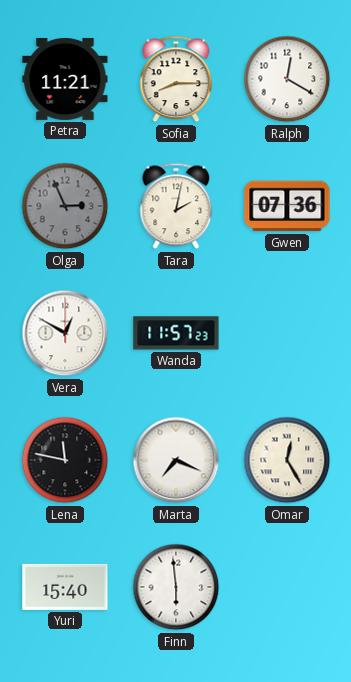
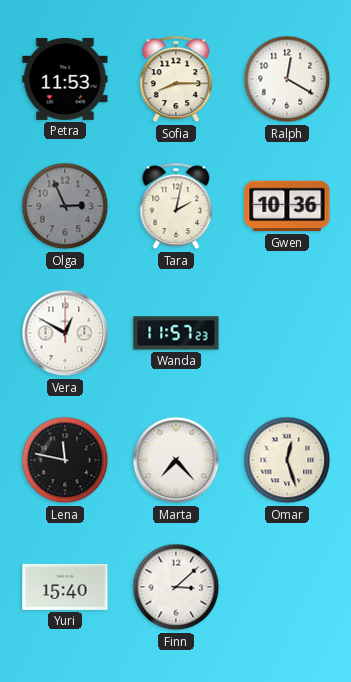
Petra: 11:21 -> 11:53
Gwen: 07:36 -> 10:36
Marta: 7:19 -> 7:23
Omar: 12:25 -> 12:27
Finn: 5:59 -> 3:08
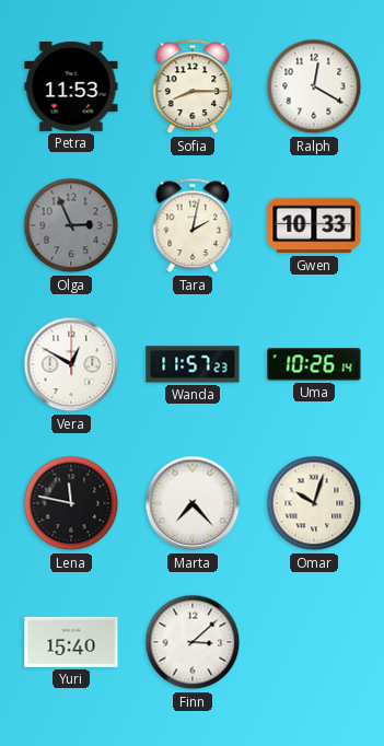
Gwen: 10:36 -> 10:33
Uma: none -> 10:26
Omar: 12:27 -> 10:03
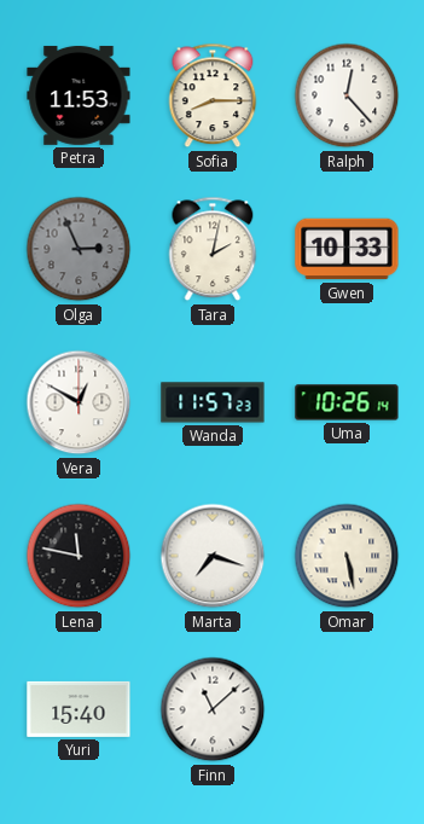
Ralph: 12:20 -> 12:23
Marta: 7:23 -> 7:18
Omar: 10:03 -> 5:28
Finn: 3:08 -> 11:08
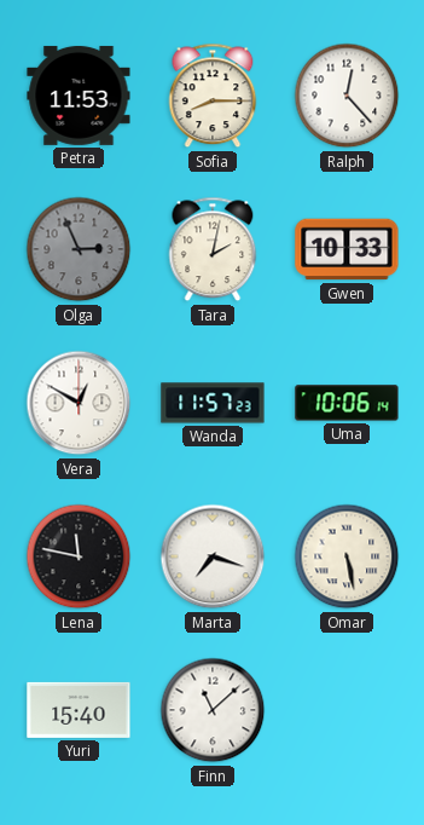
Uma: 10:26 -> 10:06
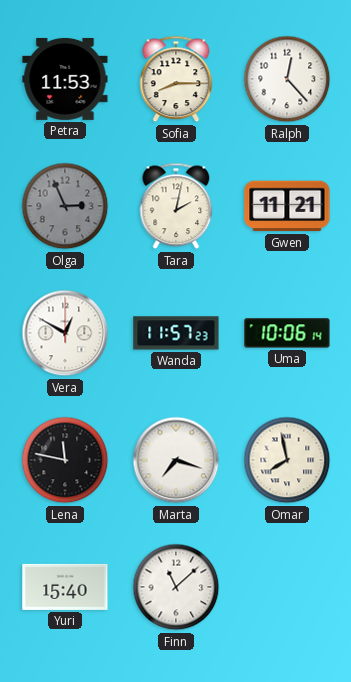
Gwen: 10:33 -> 11:21
Omar: 5:28 -> 7:58
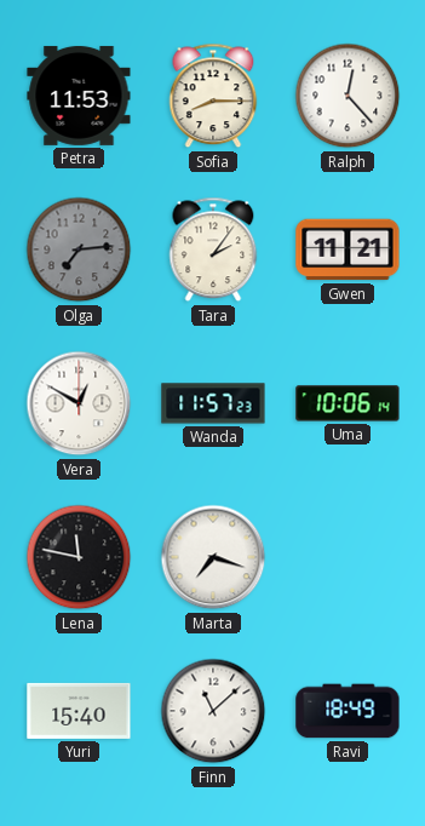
Olga: 2:56 -> 7:14
Tara: 2:02 -> 2:06
Omar: 7:58 -> none
Ravi: none -> 18:49
